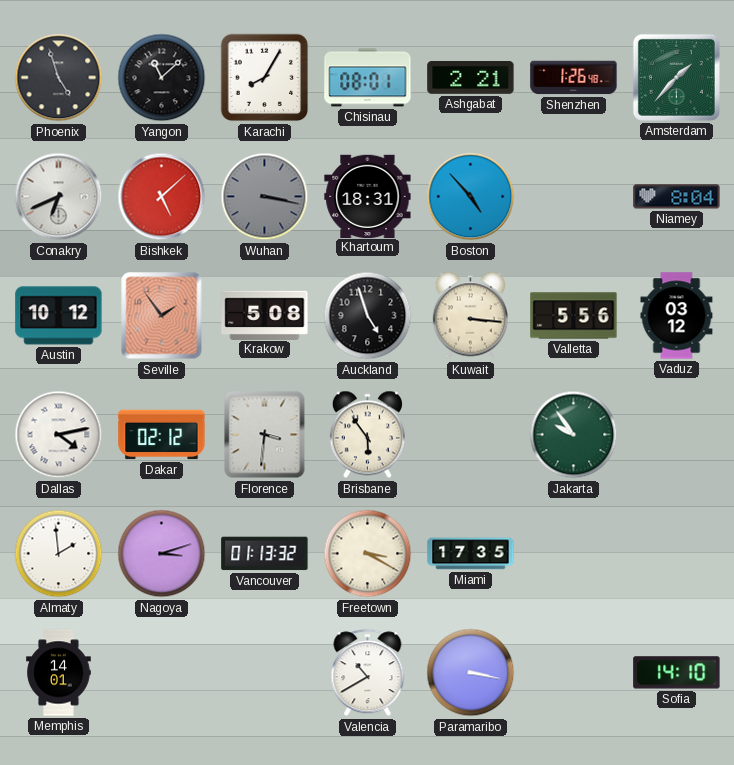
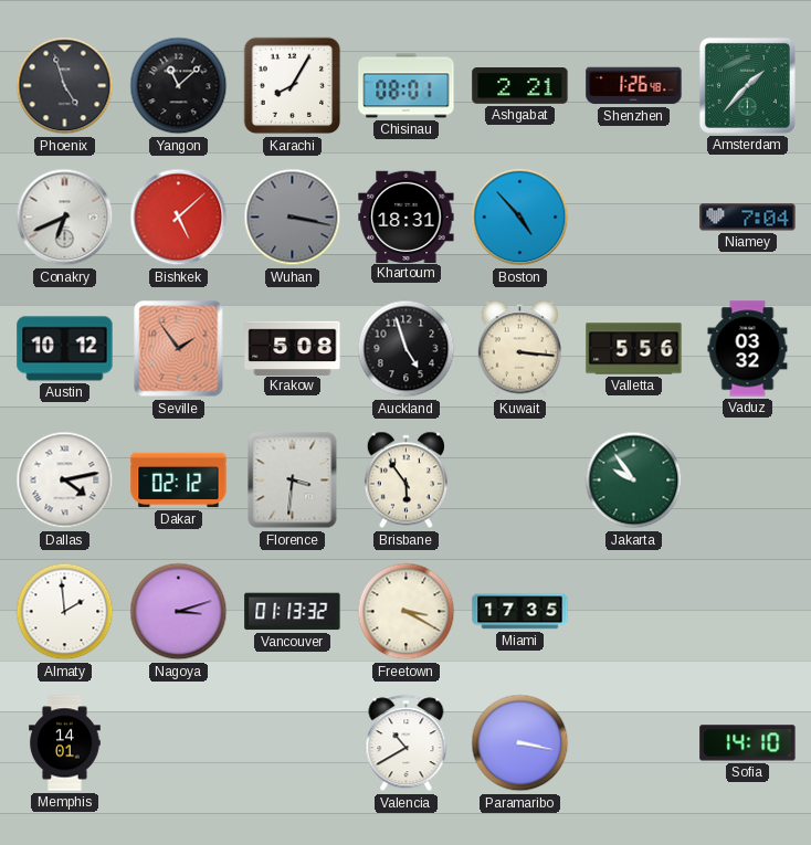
Niamey: 8:04 -> 7:04
Vaduz: 03:12 -> 03:32
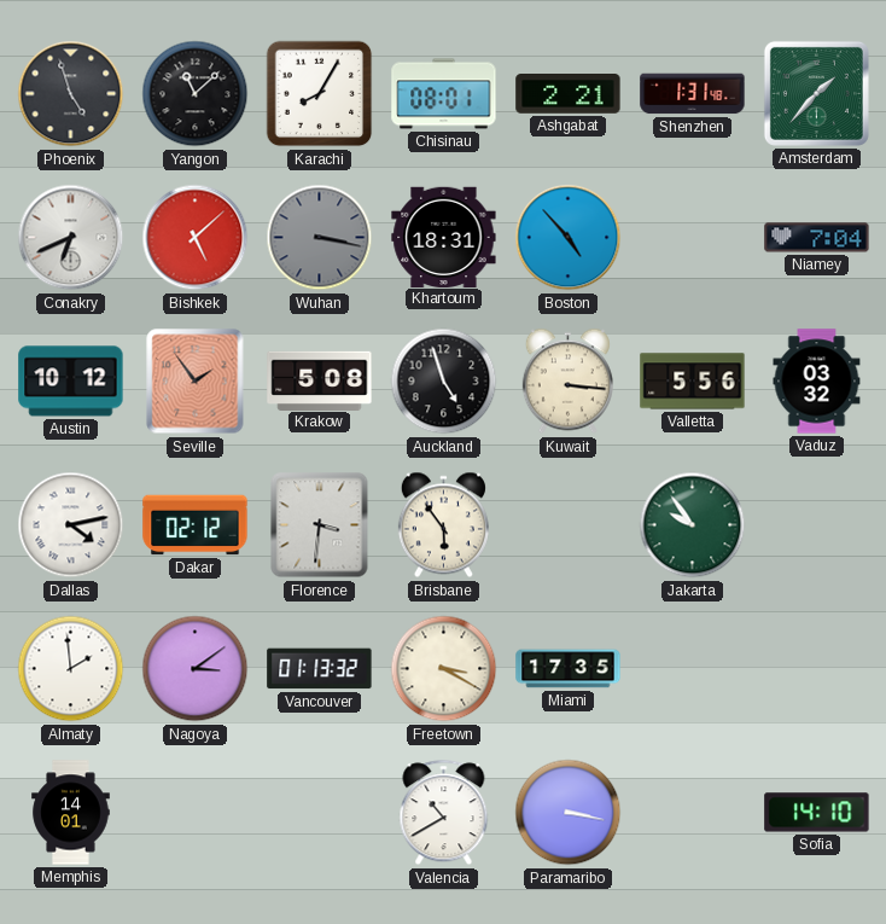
Shenzhen: 1:26 -> 1:31
Nagoya: 3:12 -> 3:09
